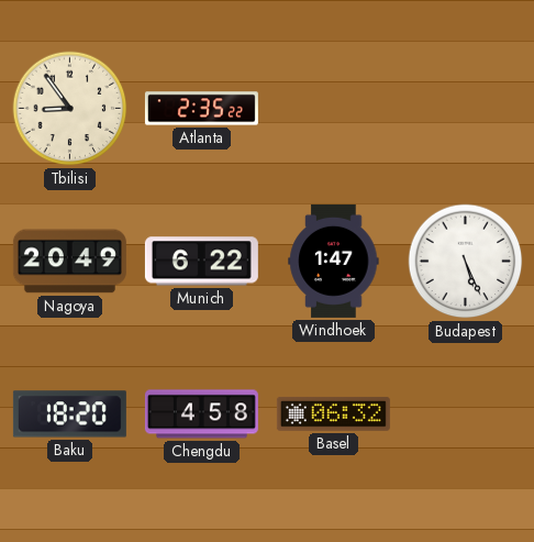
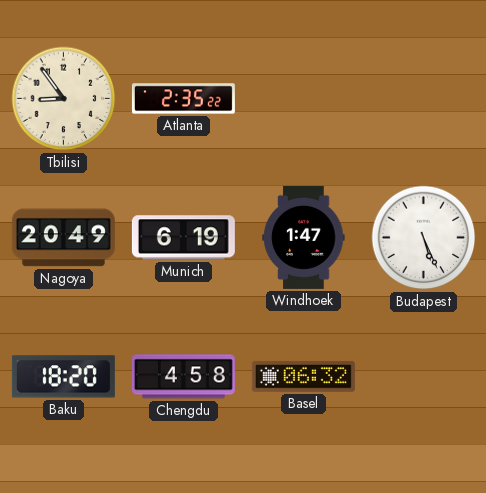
Munich: 6:22 -> 6:19
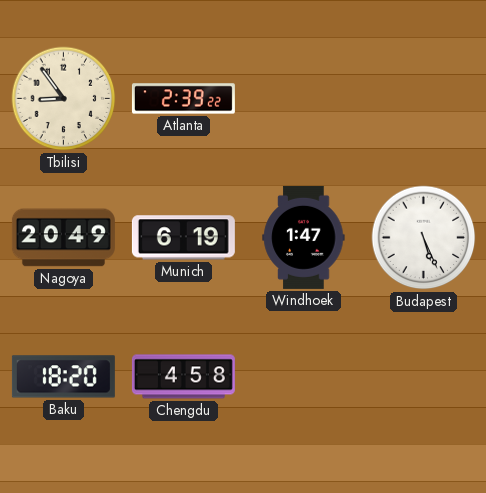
Atlanta: 2:35 -> 2:39
Basel: 06:32 -> none
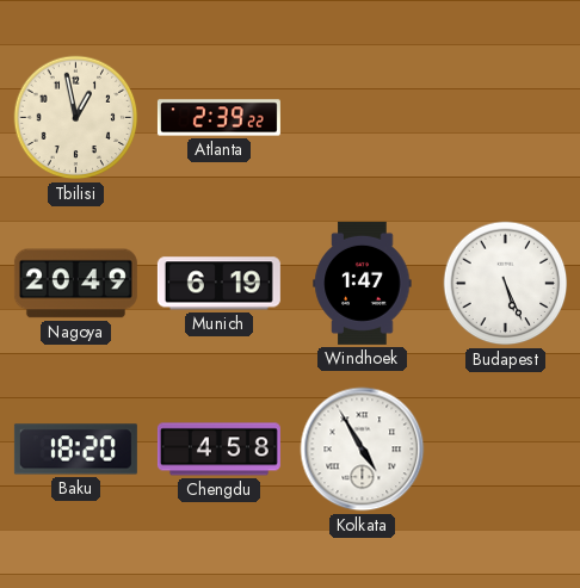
Tbilisi: 8:54 -> 12:58
Kolkata: none -> 4:55
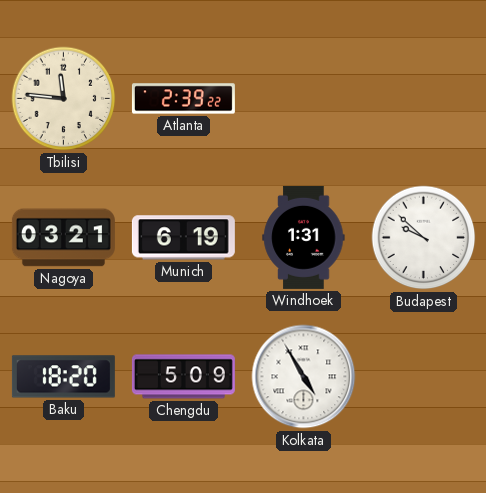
Tbilisi: 12:58 -> 11:46
Nagoya: 20:49 -> 03:21
Windhoek: 1:47 -> 1:31
Budapest: 5:26 -> 9:52
Chengdu: 4:58 -> 5:09
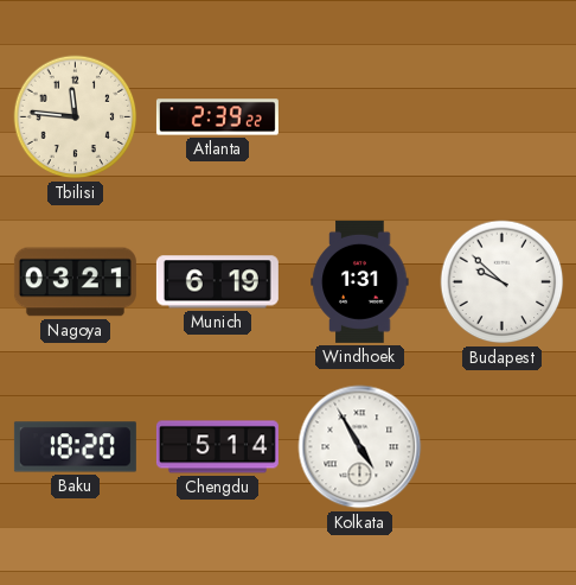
Chengdu: 5:09 -> 5:14
